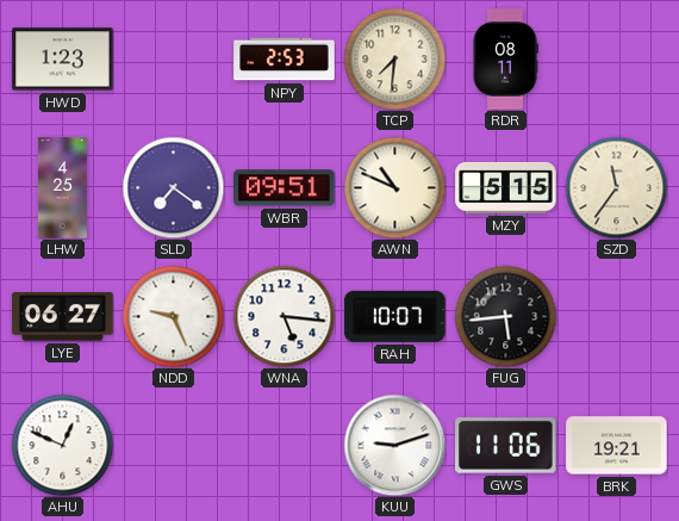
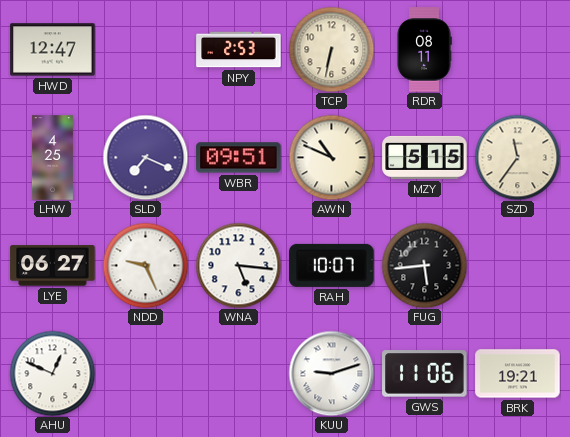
HWD: 1:23 -> 12:47
TCP: 7:31 -> 6:32
SLD: 7:21 -> 7:19
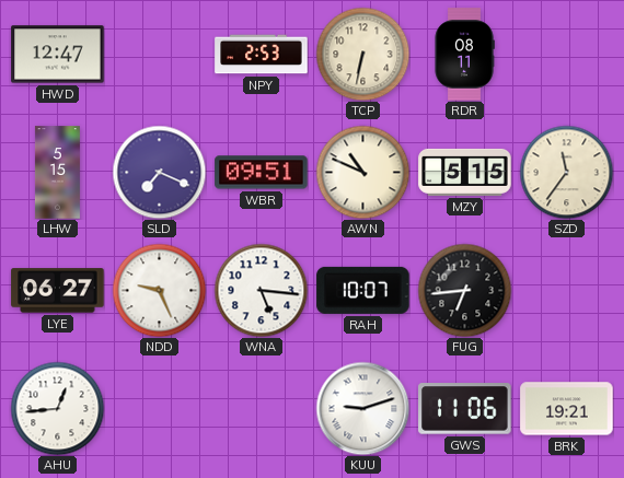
LHW: 4:25 -> 5:15
FUG: 5:44 -> 6:44
AHU: 12:49 -> 12:44
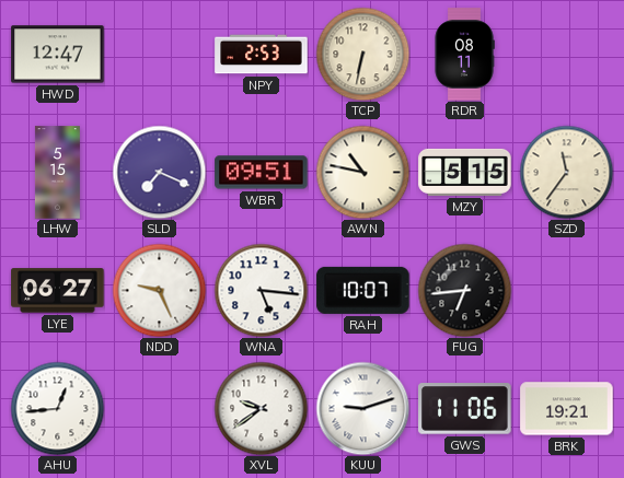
AWN: 10:49 -> 10:47
XVL: none -> 9:39
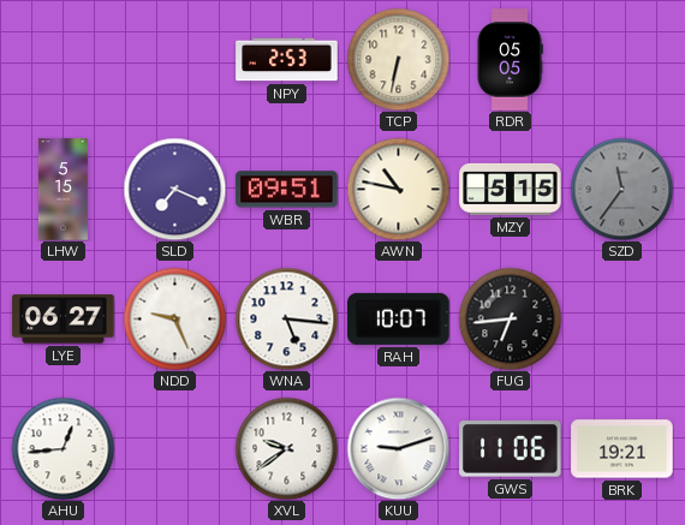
HWD: 12:47 -> none
RDR: 08:11 -> 05:05
SZD dial: cream -> grey
